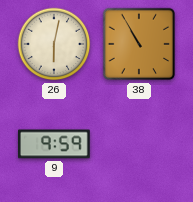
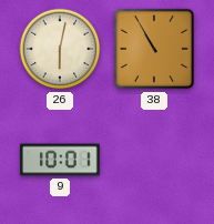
9: 9:59 -> 10:01
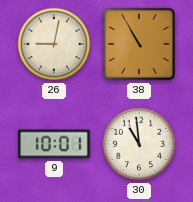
26: 6:02 -> 9:02
30: none -> 10:59
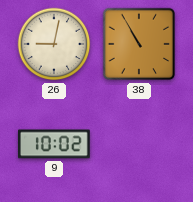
9: 10:01 -> 10:02
30: 10:59 -> none
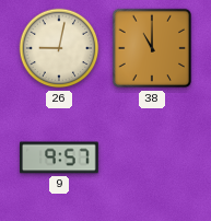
38: 10:55 -> 11:00
9: 10:02 -> 9:57
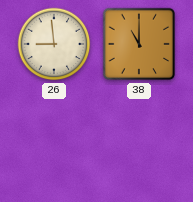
26: 9:02 -> 8:59
9: 9:57 -> none
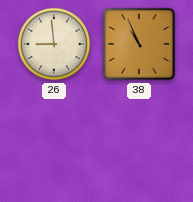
38: 11:00 -> 10:56
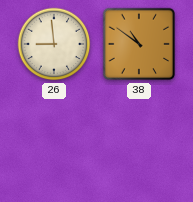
38: 10:56 -> 10:51
